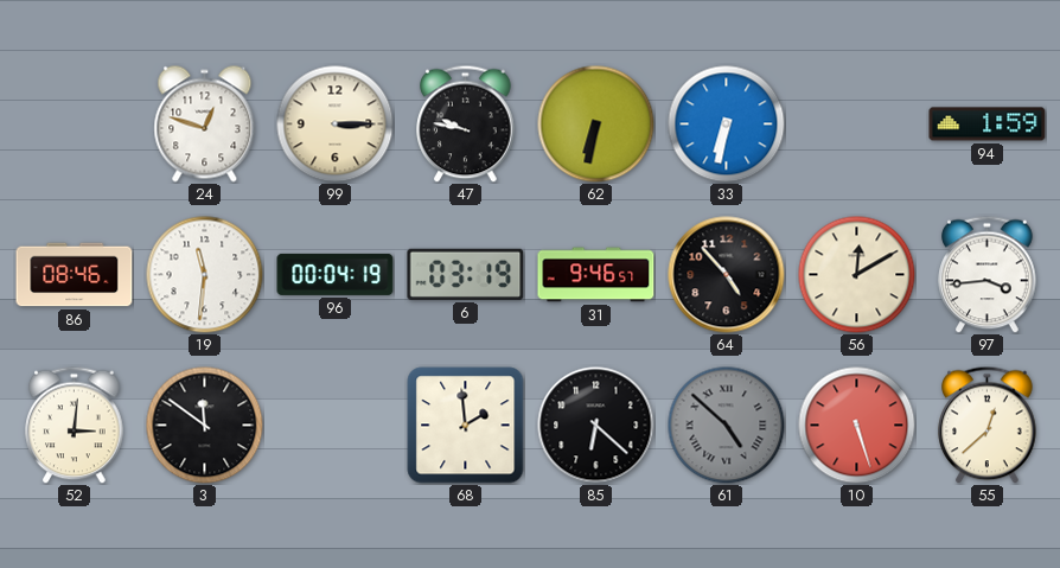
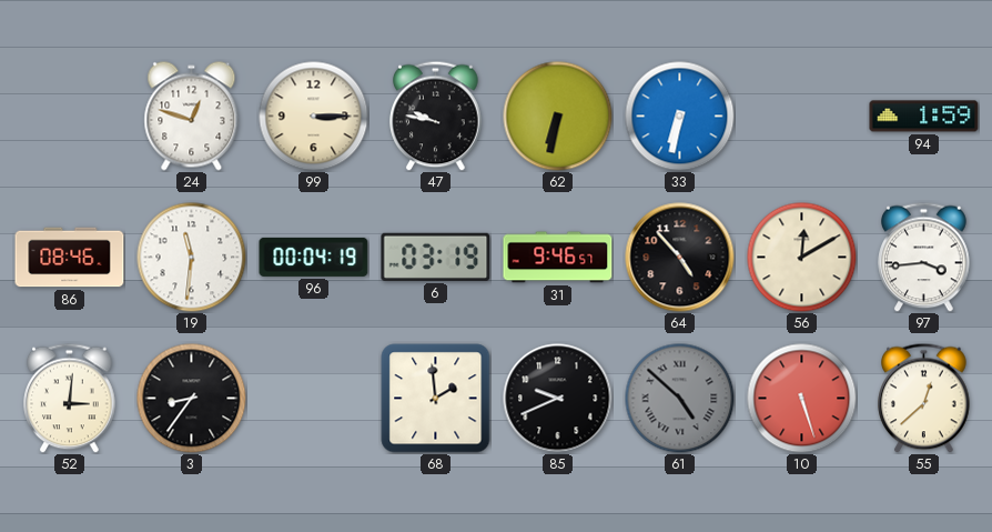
3: 11:51 -> 8:36
85: 6:22 -> 9:41
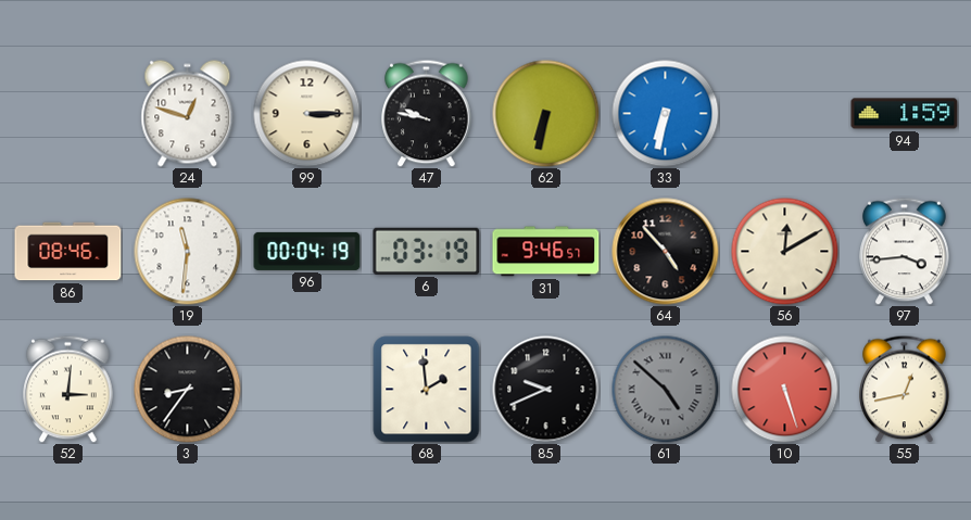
55: 12:38 -> 12:43
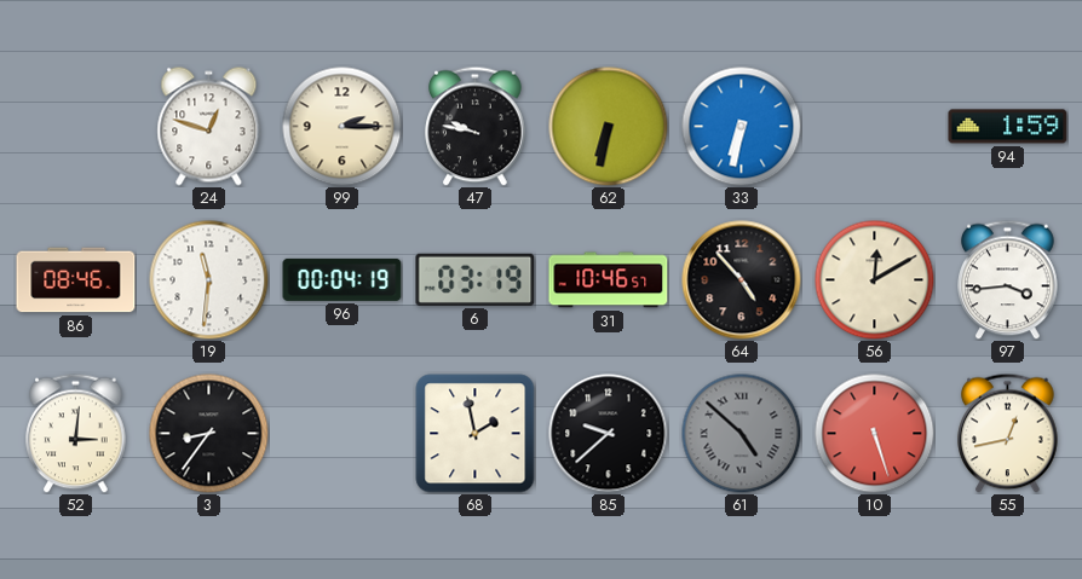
99: 3:15 -> 2:15
31: 9:46 -> 10:46
68: 1:59 -> 1:58
85: 9:41 -> 9:38
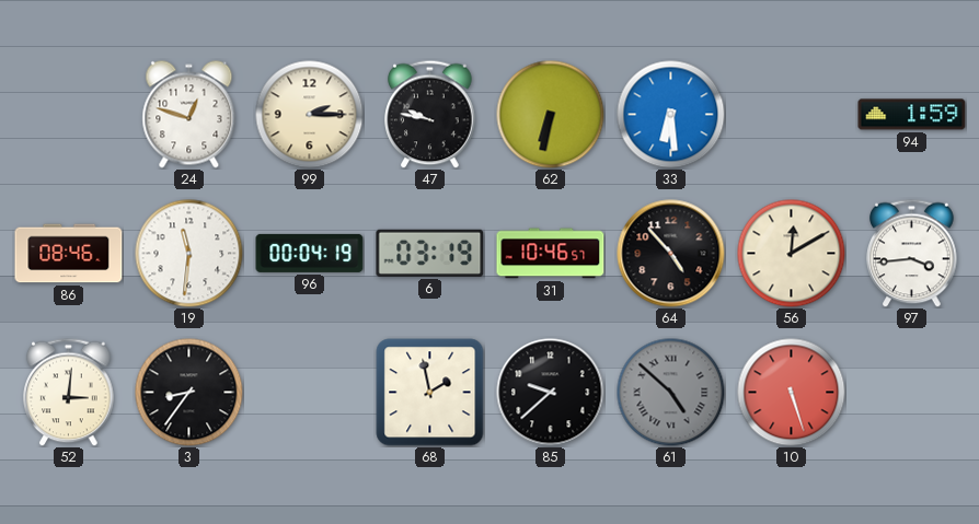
33: 6:32 -> 6:29
55: 12:43 -> none
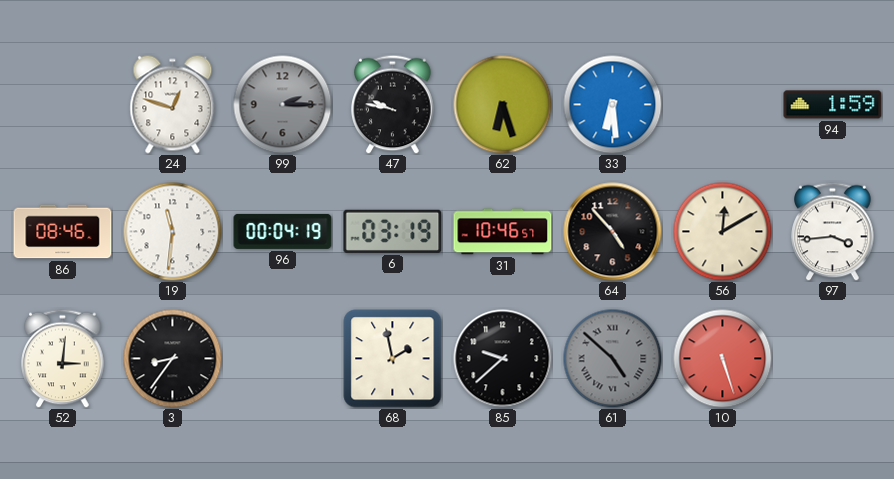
99 dial: cream -> grey
62: 6:32 -> 6:27
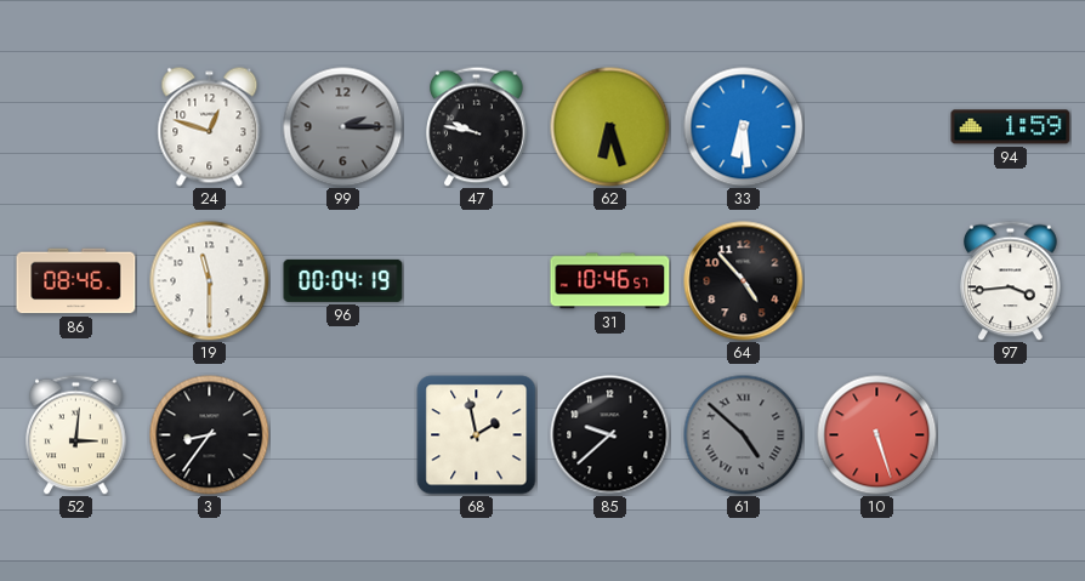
19: 11:31 -> 11:30
6: 03:19 -> none
56: 12:10 -> none
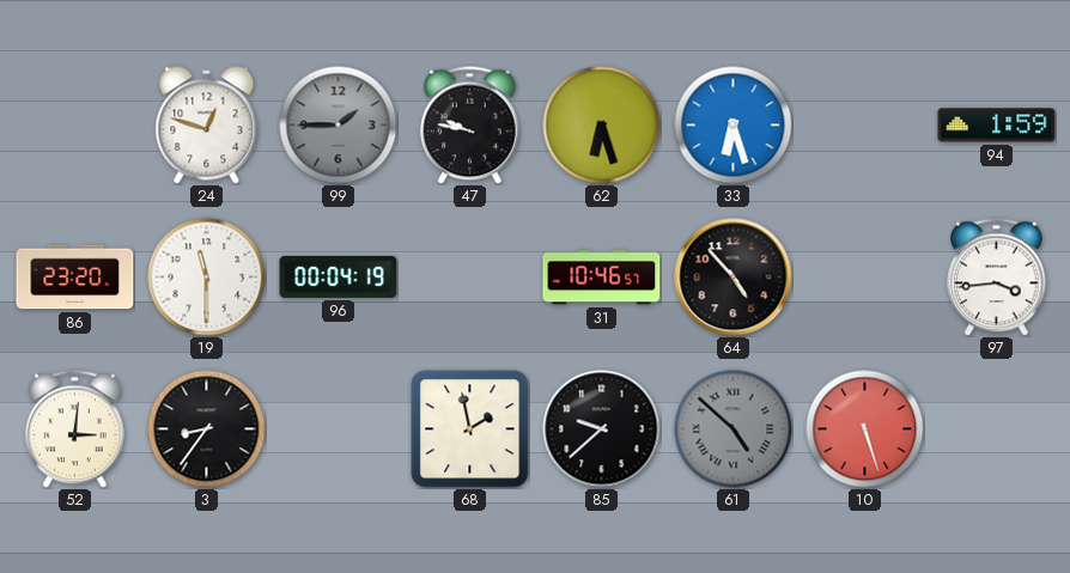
99: 2:15 -> 1:45
33: 6:29 -> 6:27
86: 08:46 -> 23:20
